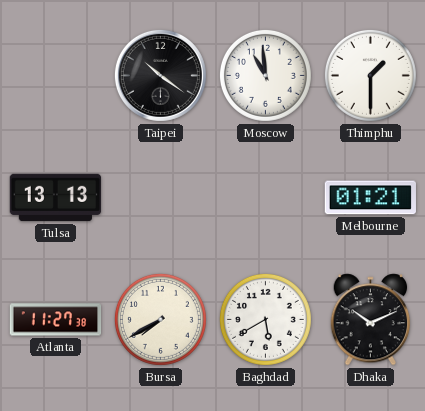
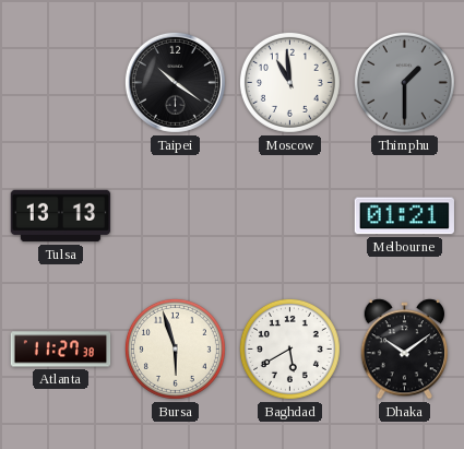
Thimphu dial: white -> grey
Bursa: 7:40 -> 5:57
Dhaka: 10:11 -> 10:09
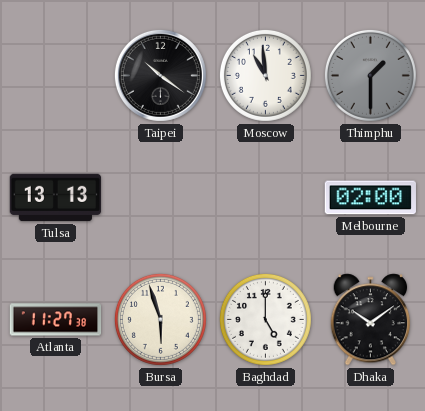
Melbourne: 01:21 -> 02:00
Baghdad: 5:40 -> 5:00
